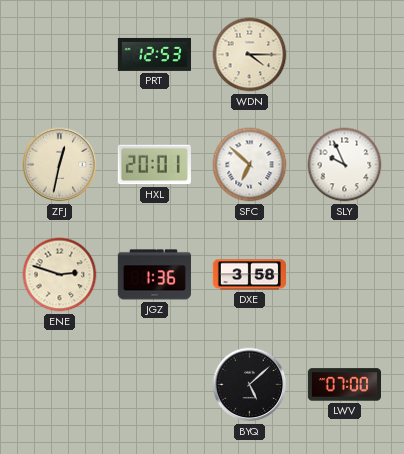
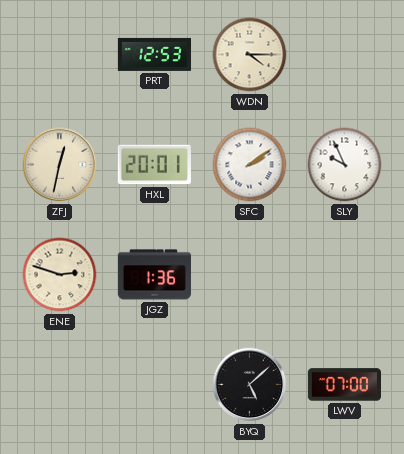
SFC: 6:52 -> 2:09
DXE: 3:58 -> none
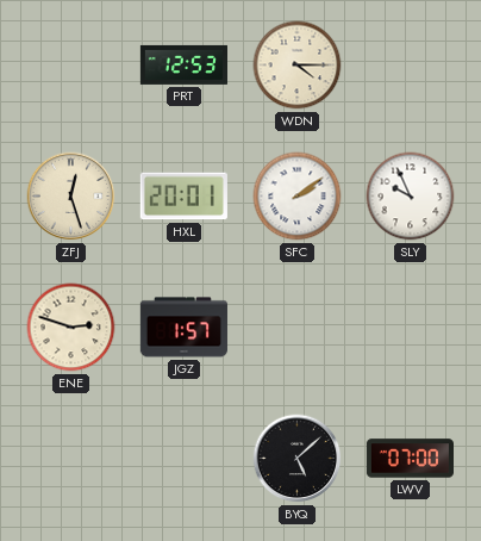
ZFJ: 12:32 -> 12:27
JGZ: 1:36 -> 1:57
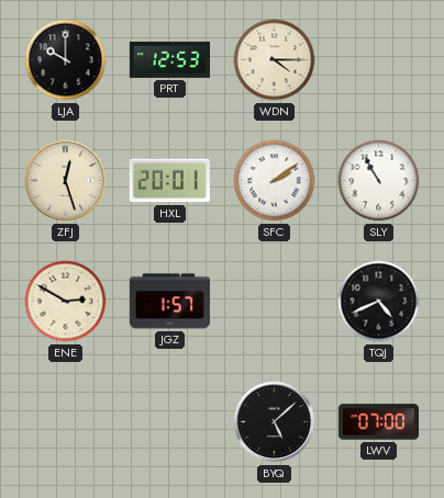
LJA: none -> 10:00
SLY: 9:56 -> 10:55
ENE: 2:48 -> 2:50
TQJ: none -> 4:41
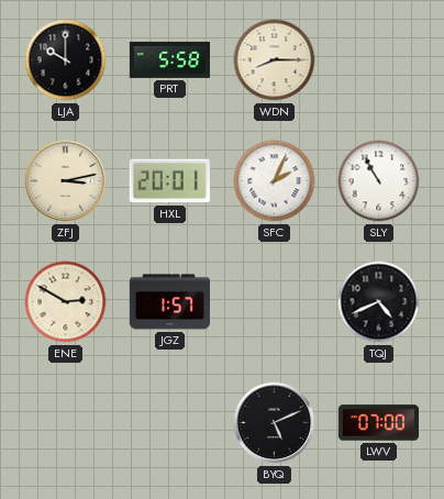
PRT: 12:53 -> 5:58
WDN: 4:15 -> 8:15
ZFJ: 12:27 -> 3:13
SFC: 2:09 -> 2:04
BYQ: 5:08 -> 5:11
